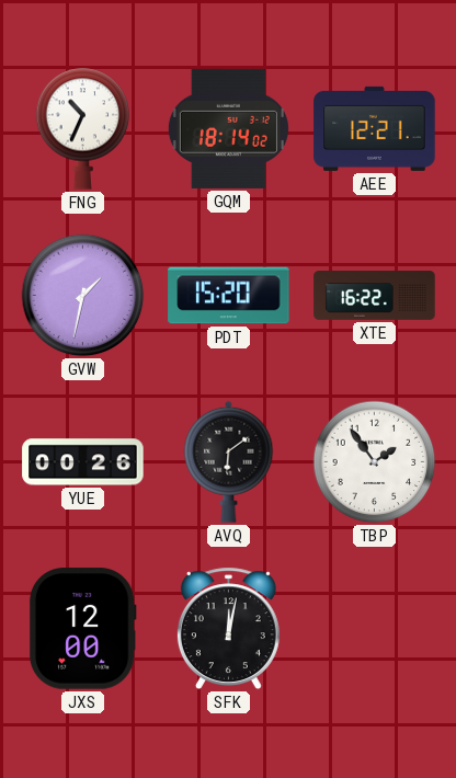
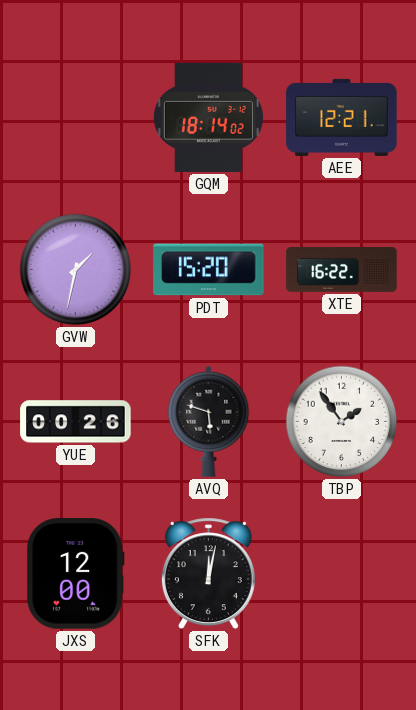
FNG: 10:34 -> none
AVQ: 6:09 -> 5:48
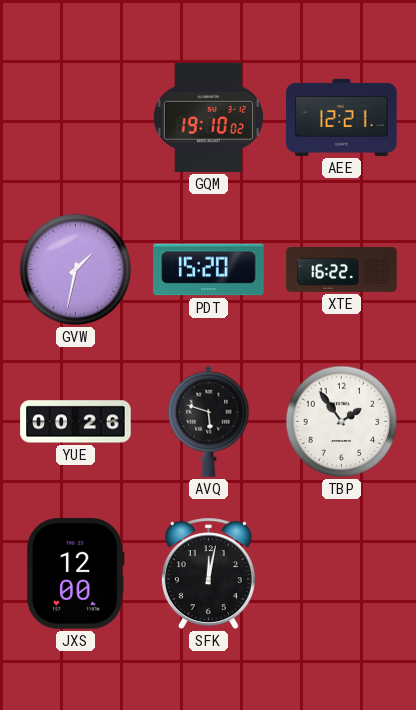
GQM: 18:14 -> 19:10
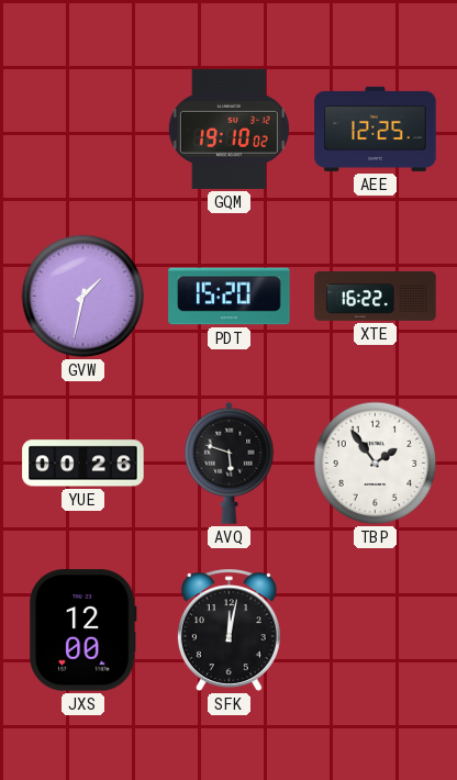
AEE: 12:21 -> 12:25
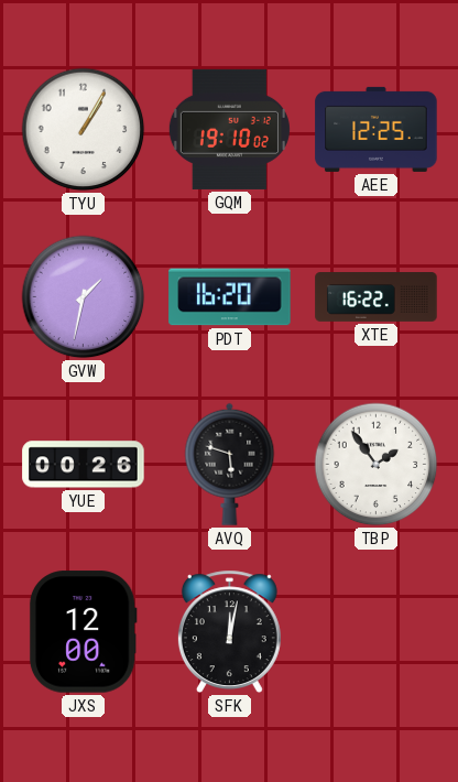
TYU: none -> 1:05
PDT: 15:20 -> 16:20
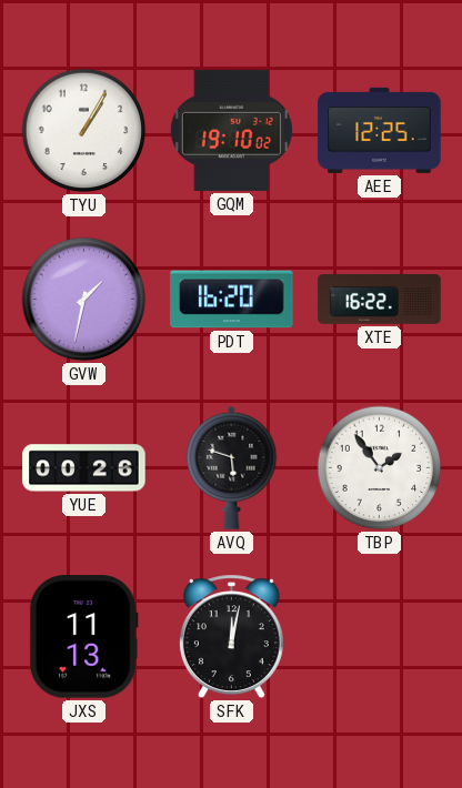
JXS: 12:00 -> 11:13
